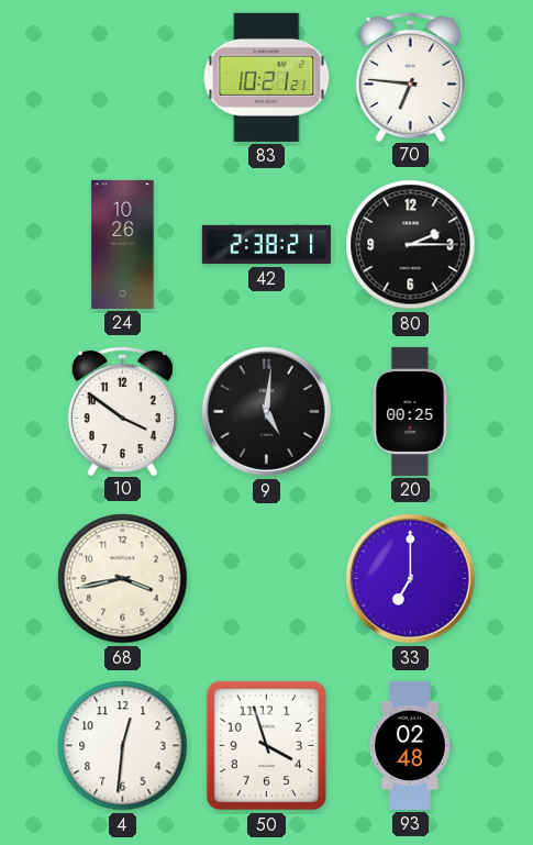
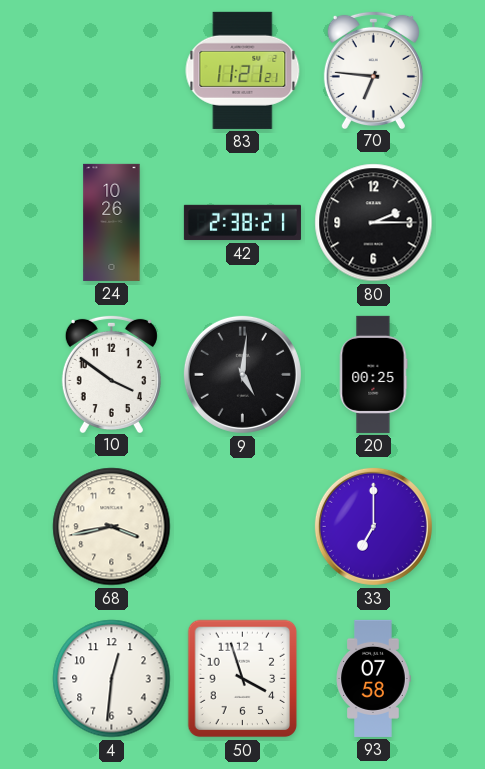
83: 10:21 -> 11:21
93: 02:48 -> 07:58
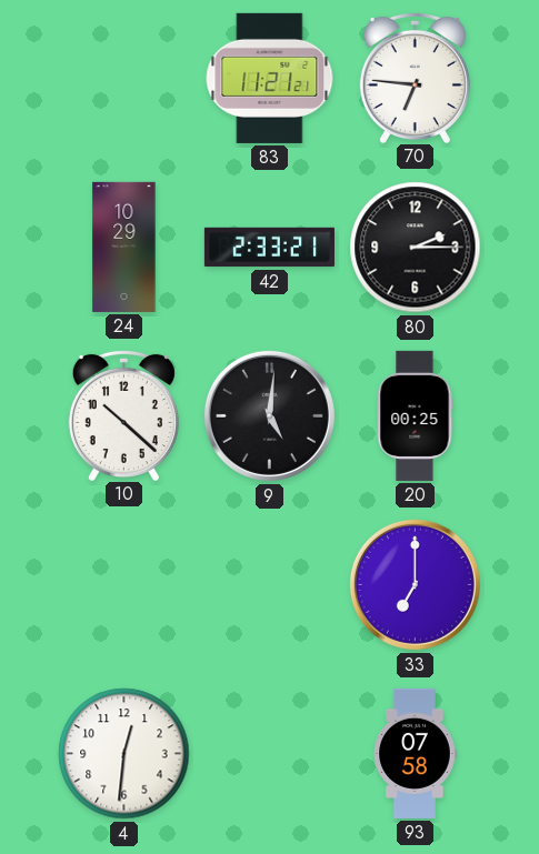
24: 10:26 -> 10:29
42: 2:38 -> 2:33
10: 3:51 -> 10:22
68: 3:43 -> none
50: 3:57 -> none
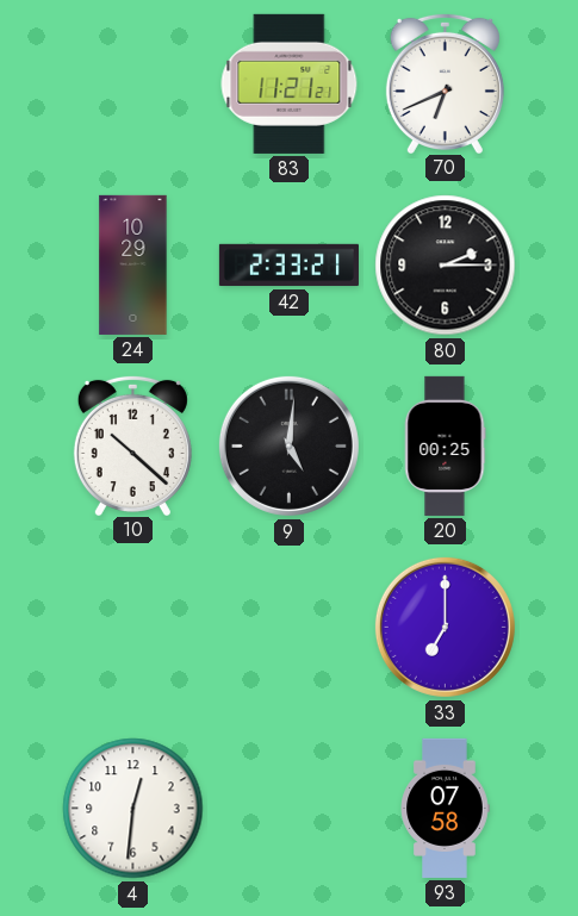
70: 6:46 -> 6:41
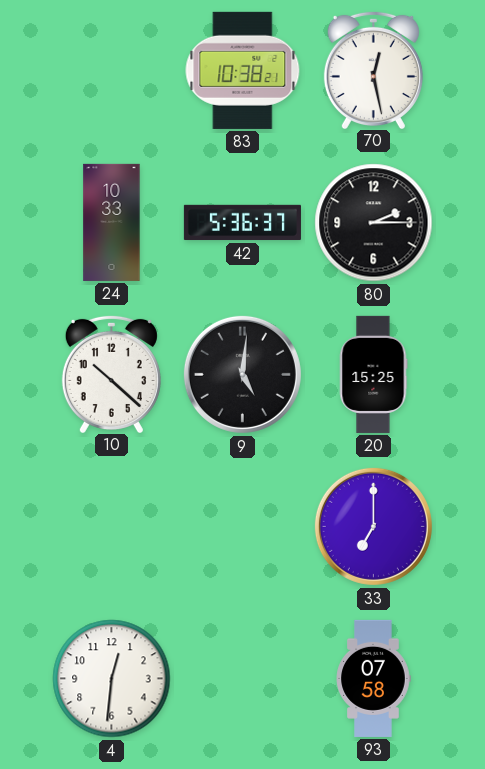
83: 11:21 -> 10:38
70: 6:41 -> 12:28
24: 10:29 -> 10:33
42: 2:33 -> 5:36
20: 00:25 -> 15:25
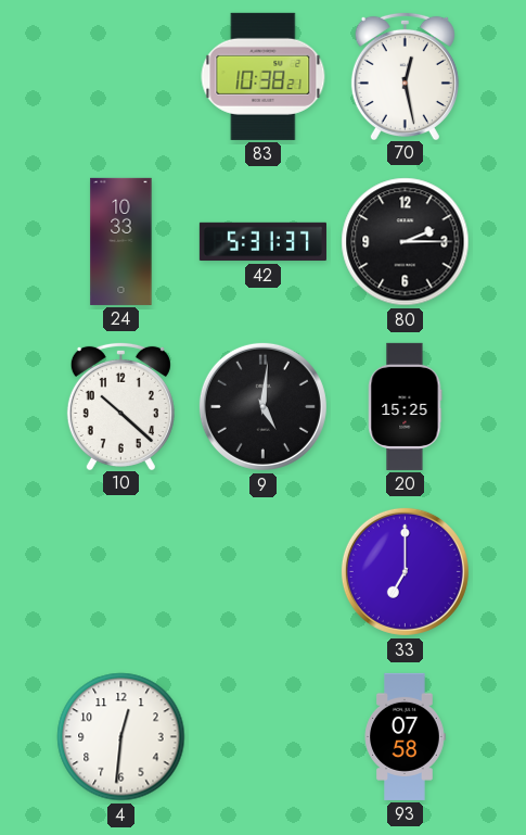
42: 5:36 -> 5:31
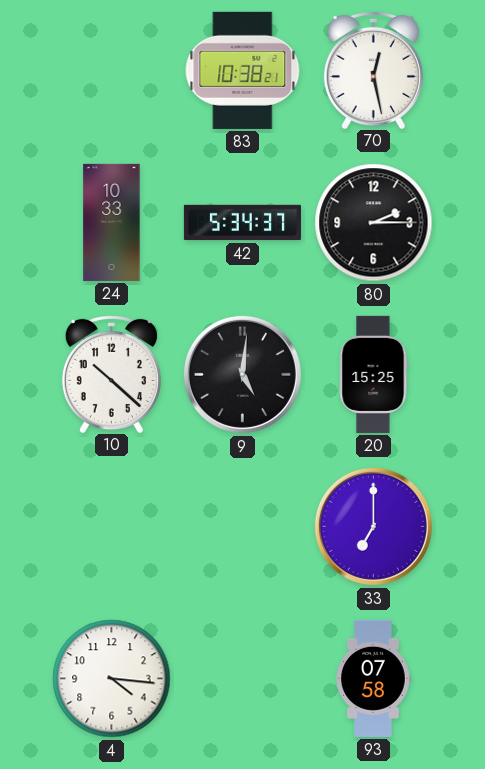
42: 5:31 -> 5:34
4: 12:31 -> 4:16
